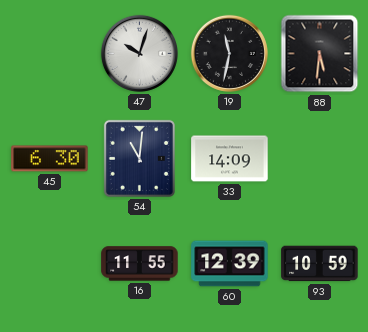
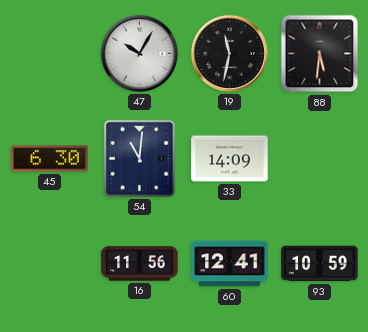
47: 10:03 -> 10:05
16: 11:55 -> 11:56
60: 12:39 -> 12:41
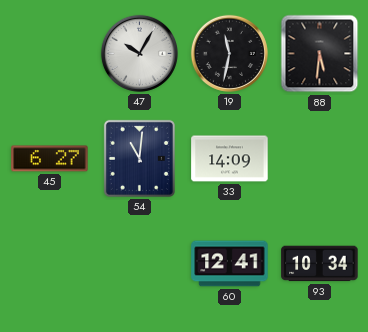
45: 6:30 -> 6:27
16: 11:56 -> none
93: 10:59 -> 10:34
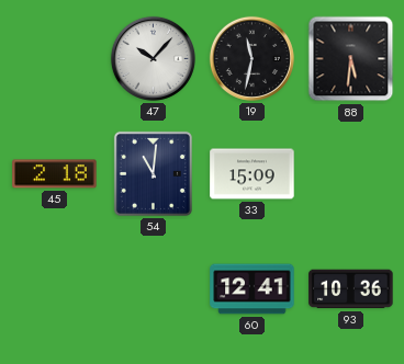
47: 10:05 -> 10:07
45: 6:27 -> 2:18
33: 14:09 -> 15:09
93: 10:34 -> 10:36
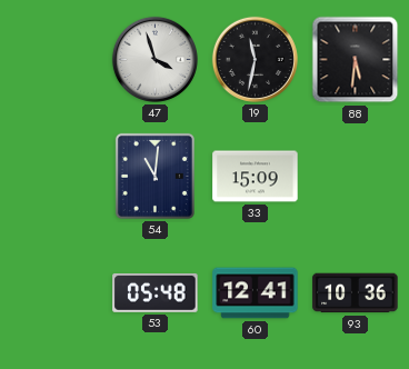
47: 10:07 -> 3:57
45: 2:18 -> none
53: none -> 05:48
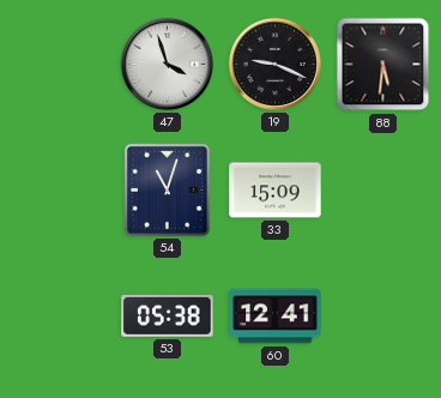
19: 11:32 -> 9:19
54: 11:01 -> 11:03
53: 05:48 -> 05:38
93: 10:36 -> none
